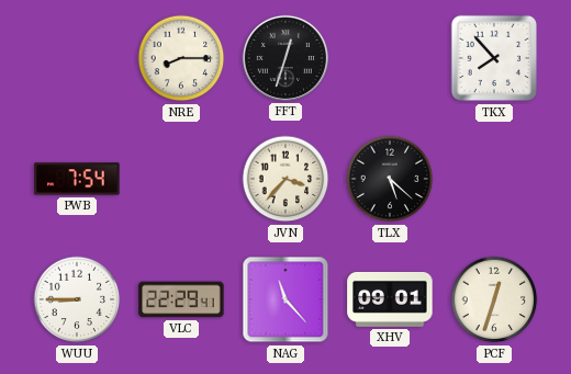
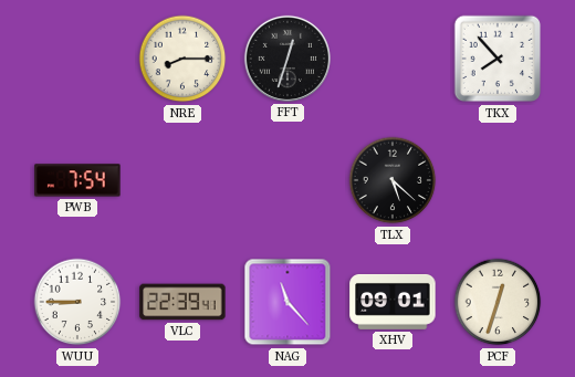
JVN: 3:37 -> none
VLC: 22:29 -> 22:39
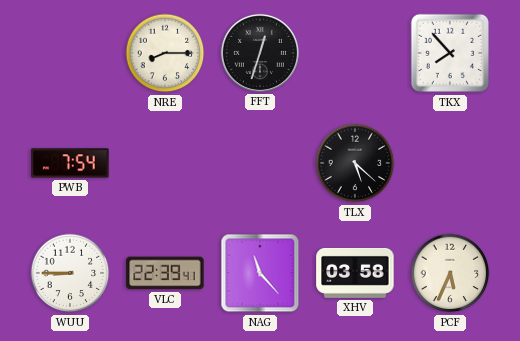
XHV: 09:01 -> 03:58
PCF: 12:33 -> 5:34
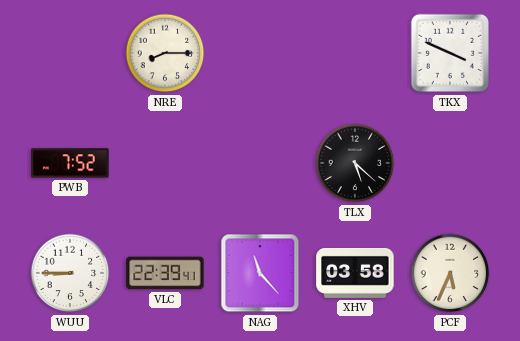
FFT: 12:33 -> none
TKX: 7:53 -> 3:49
PWB: 7:54 -> 7:52
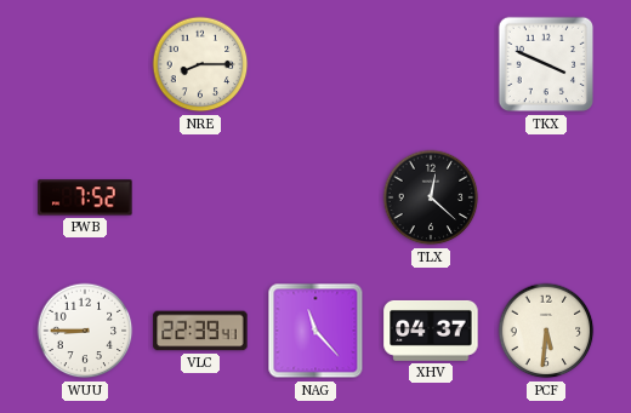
TLX: 5:22 -> 12:22
XHV: 03:58 -> 04:37
PCF: 5:34 -> 5:31
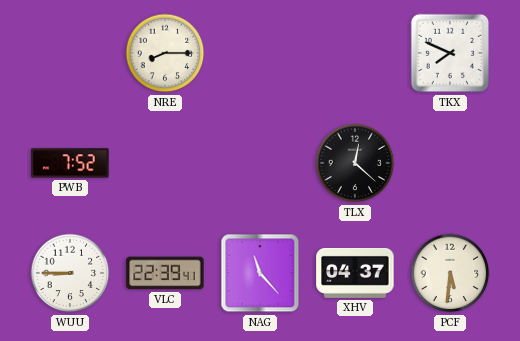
TKX: 3:49 -> 7:49
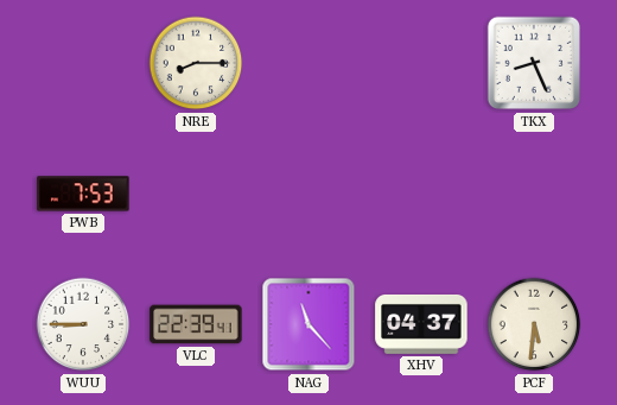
TKX: 7:49 -> 8:26
PWB: 7:52 -> 7:53
TLX: 12:22 -> none
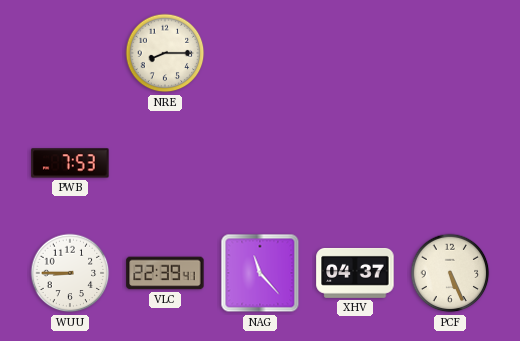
TKX: 8:26 -> none
PCF: 5:31 -> 5:26
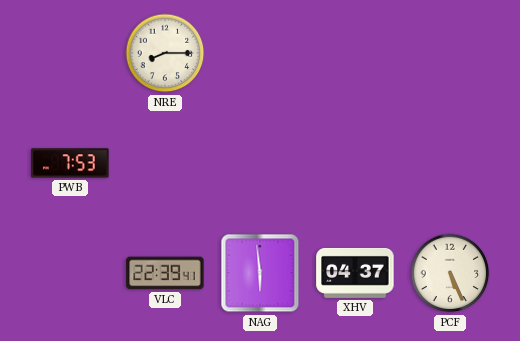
WUU: 8:45 -> none
NAG: 11:23 -> 5:59
